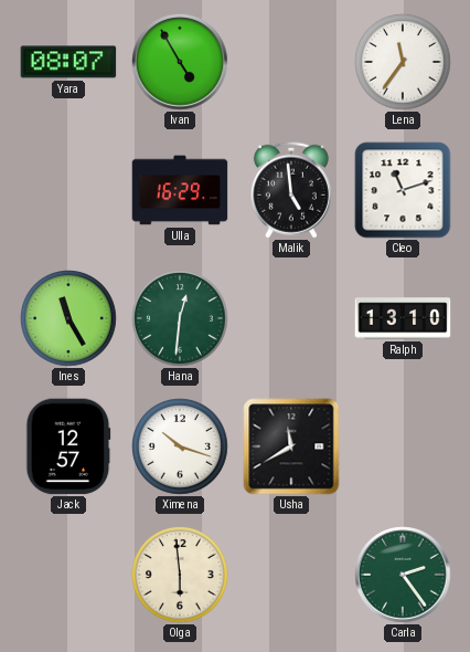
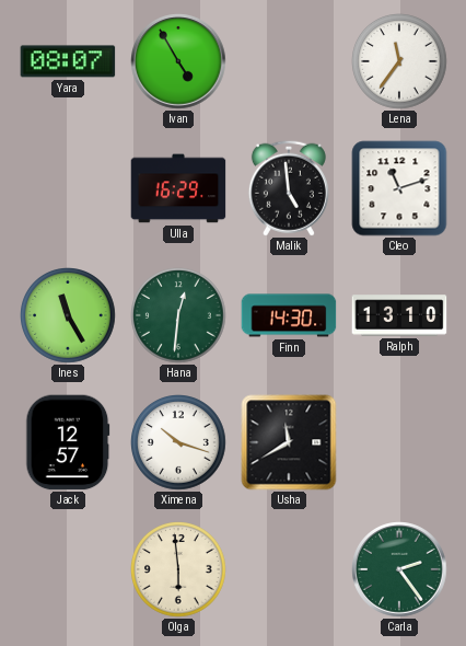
Finn: none -> 14:30
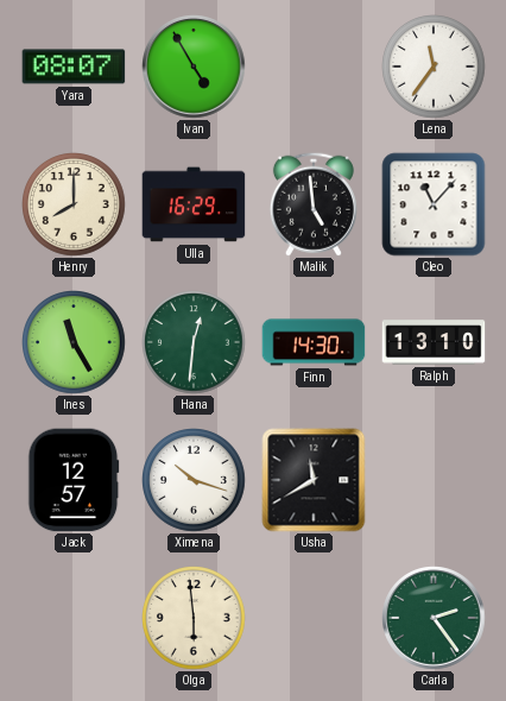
Henry: none -> 8:00
Cleo: 11:12 -> 11:07
